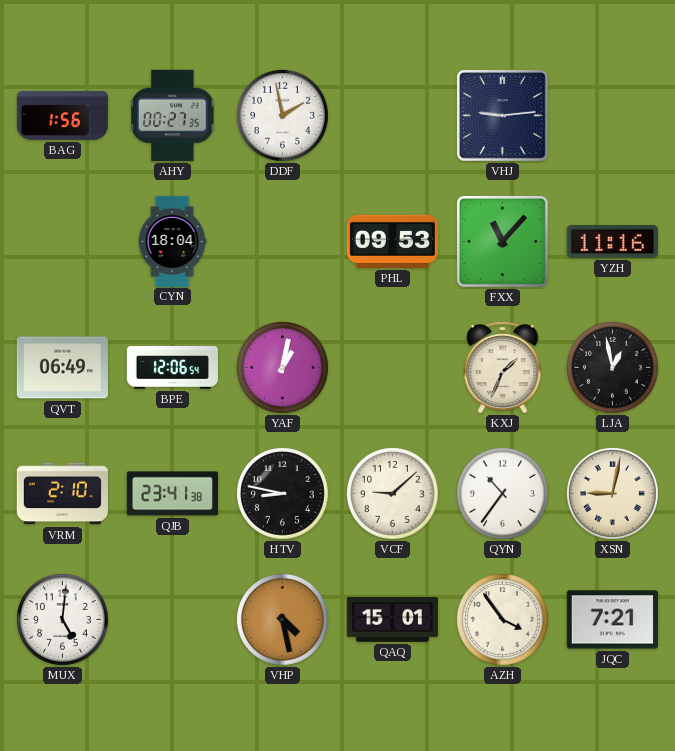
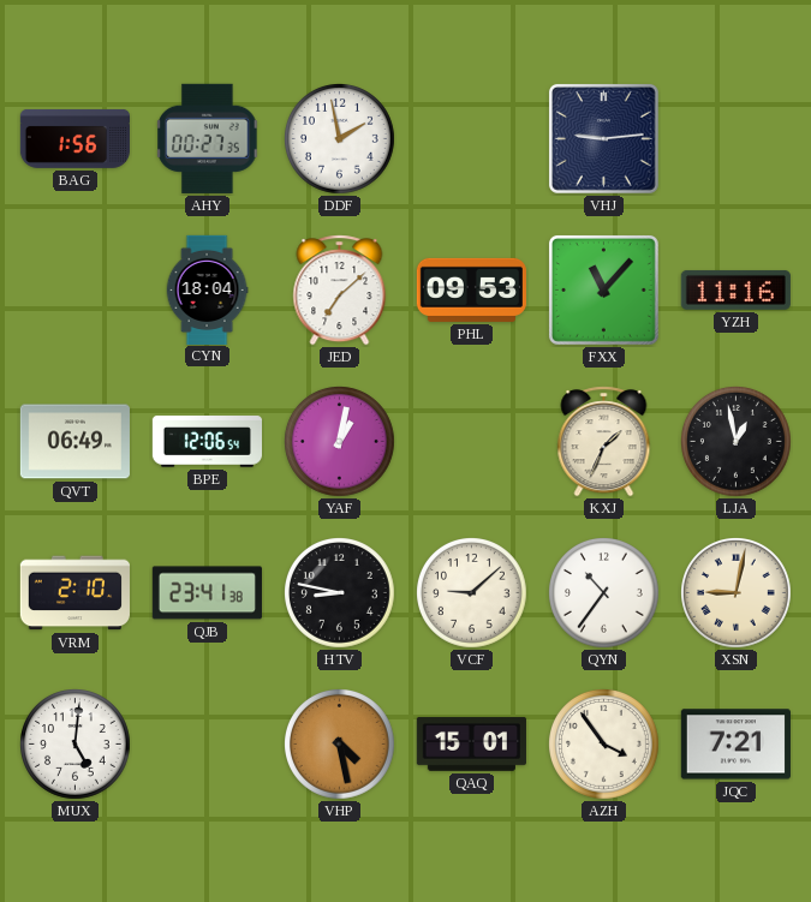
JED: none -> 7:08
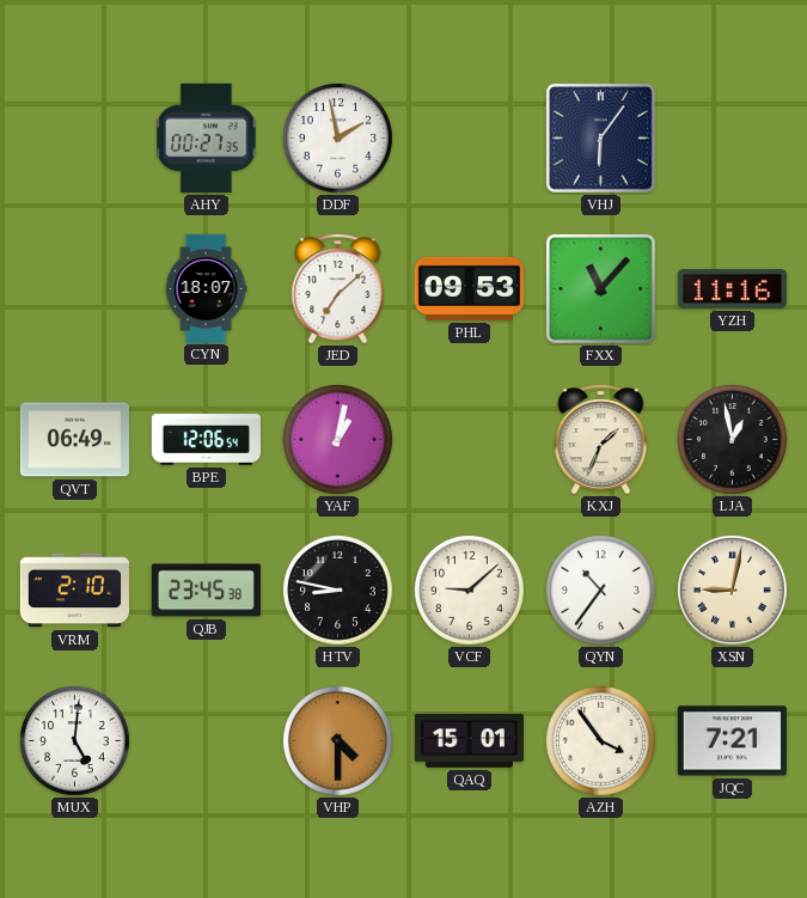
BAG: 1:56 -> none
VHJ: 9:14 -> 6:06
CYN: 18:04 -> 18:07
QJB: 23:41 -> 23:45
VHP: 4:28 -> 4:30
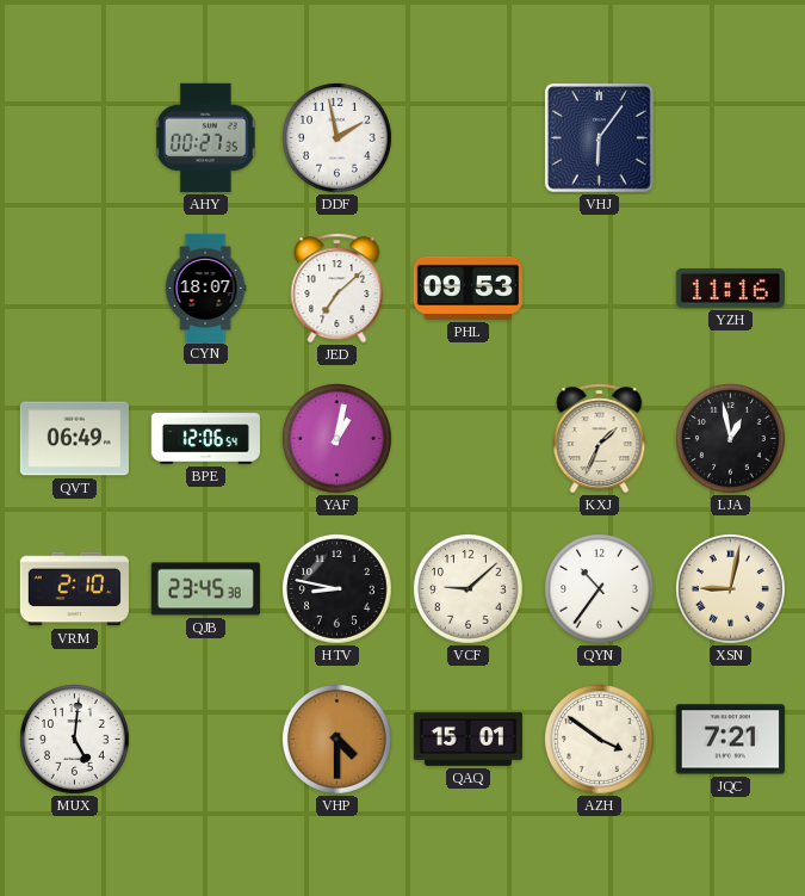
FXX: 11:07 -> none
AZH: 3:54 -> 3:51
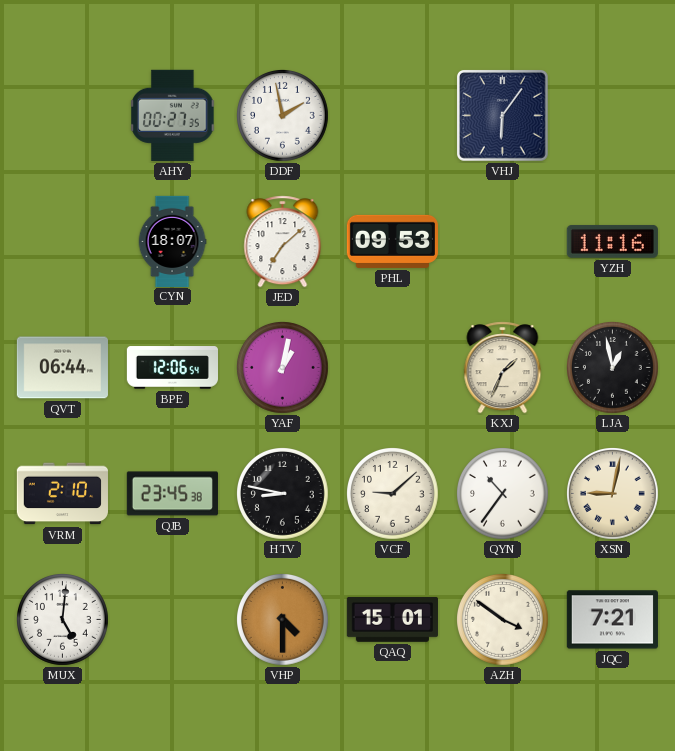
QVT: 06:49 -> 06:44
